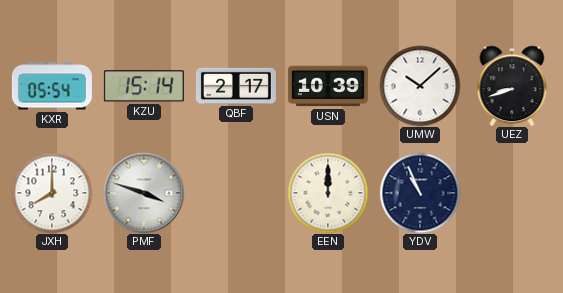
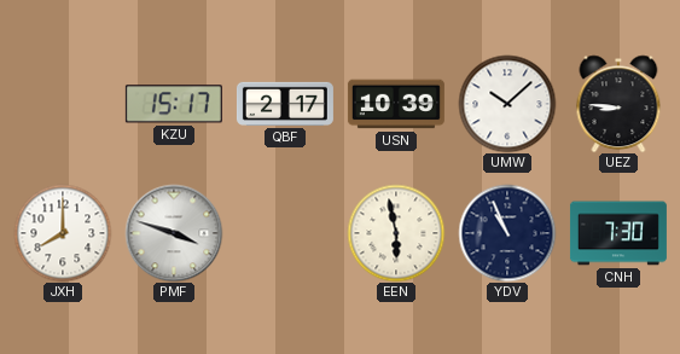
KXR: 05:54 -> none
KZU: 15:14 -> 15:17
UEZ: 8:42 -> 8:46
EEN: 12:00 -> 5:58
CNH: none -> 7:30
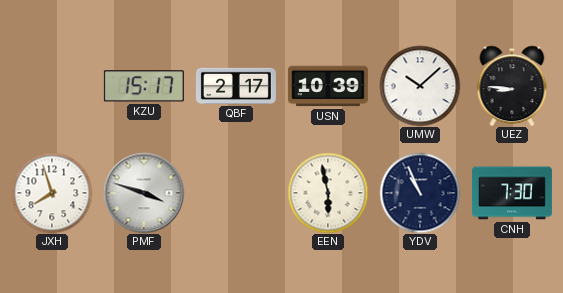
JXH: 8:00 -> 7:57
